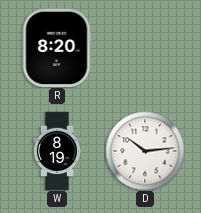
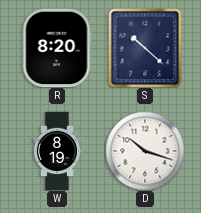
S: none -> 10:22
D: 10:14 -> 10:18
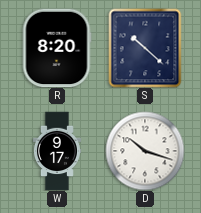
W: 8:19 -> 9:17
